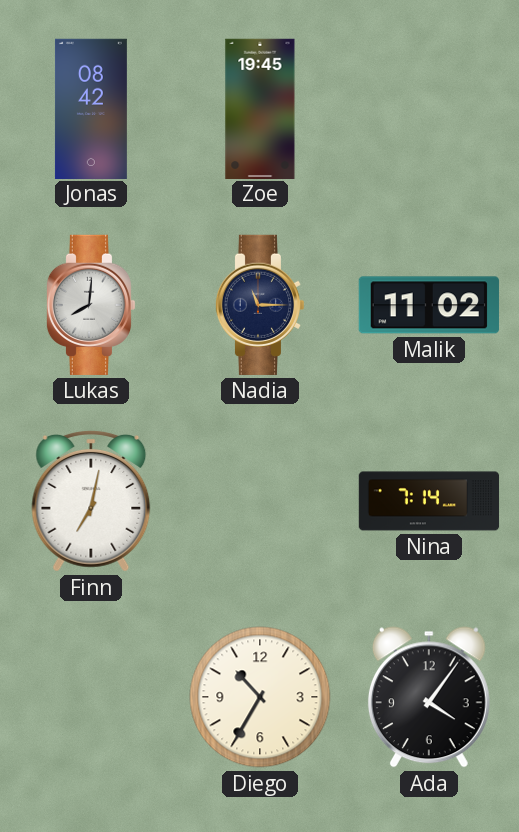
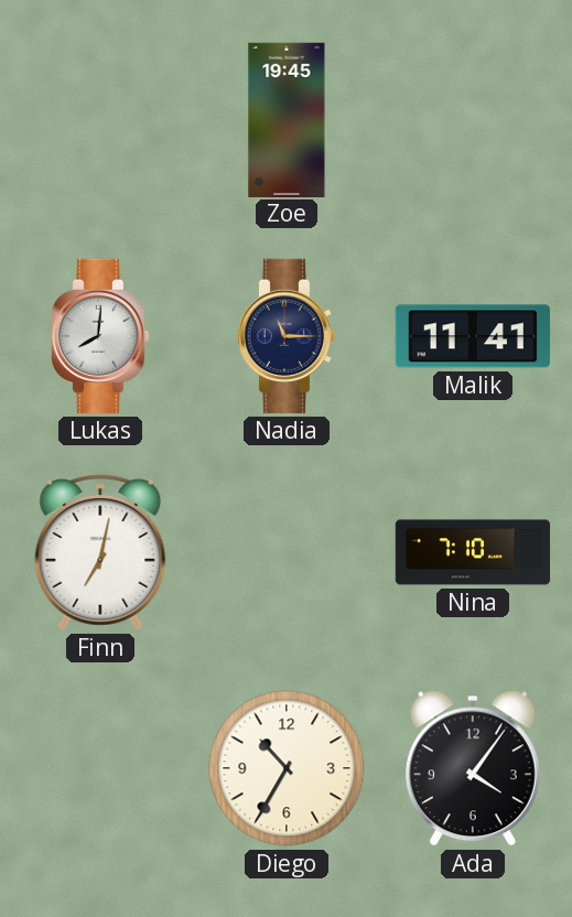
Jonas: 08:42 -> none
Malik: 11:02 -> 11:41
Nina: 7:14 -> 7:10
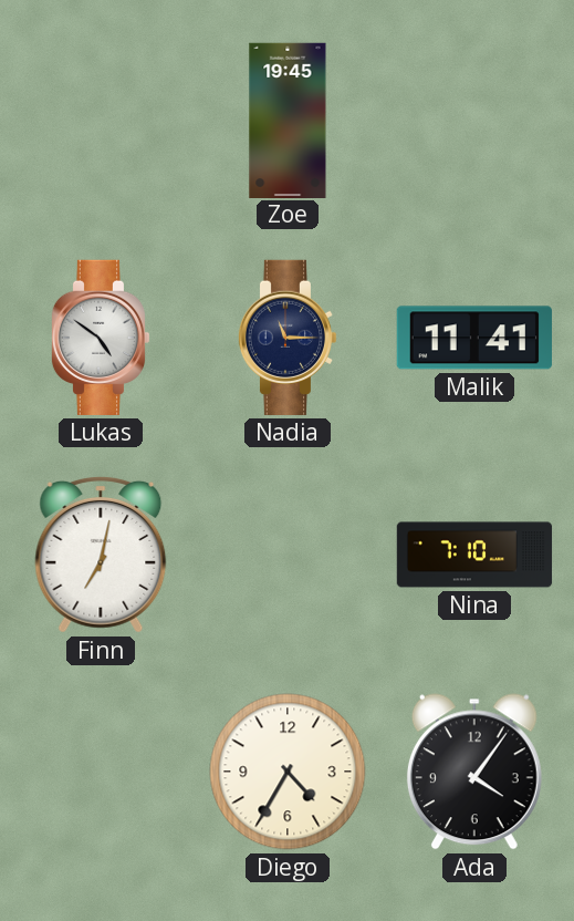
Lukas: 8:01 -> 4:51
Diego: 10:35 -> 4:35
